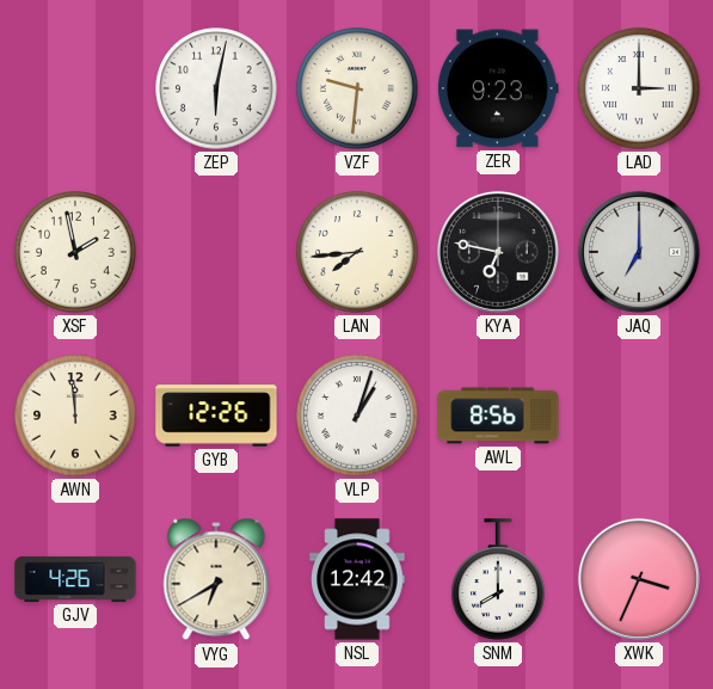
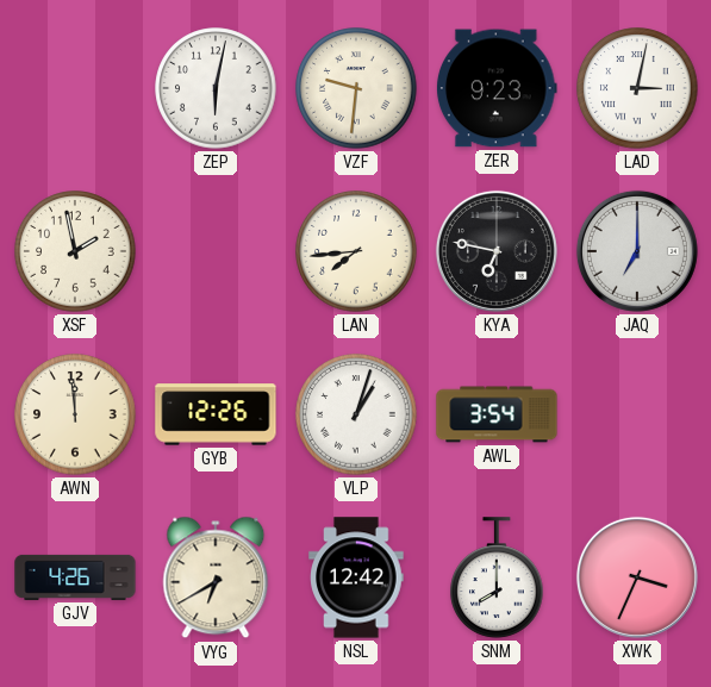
LAD: 3:00 -> 3:02
AWL: 8:56 -> 3:54
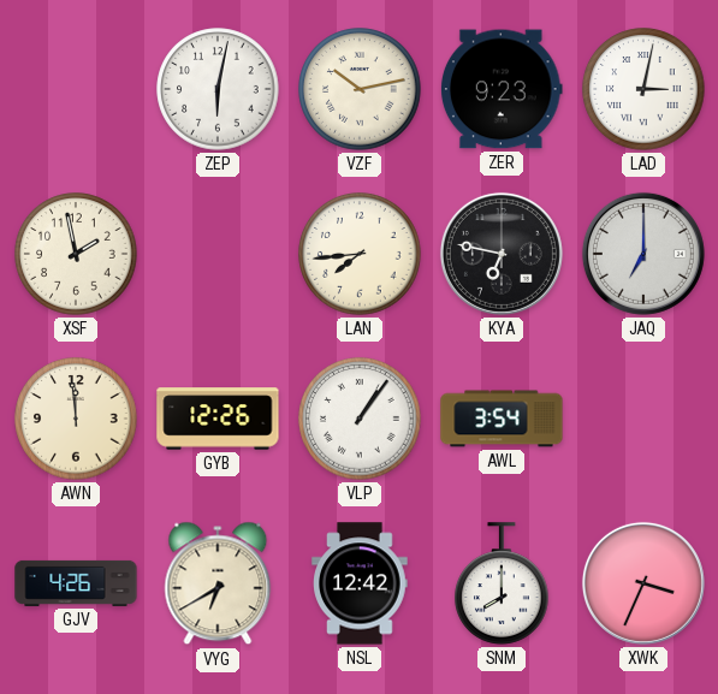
VZF: 9:31 -> 10:13
VLP: 1:03 -> 1:06
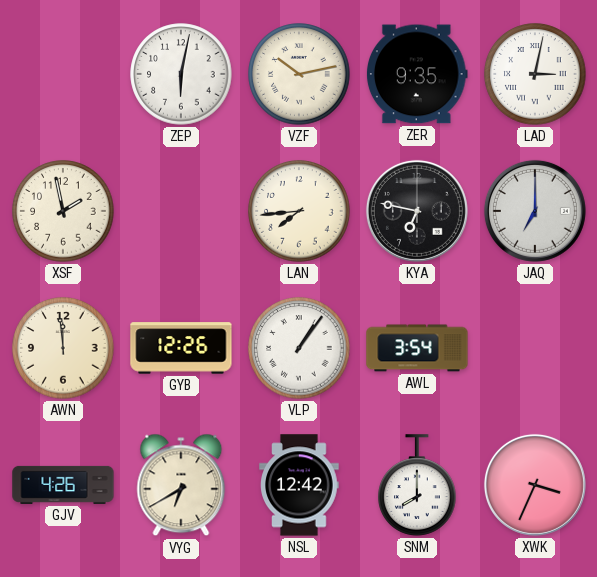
ZER: 9:23 -> 9:35
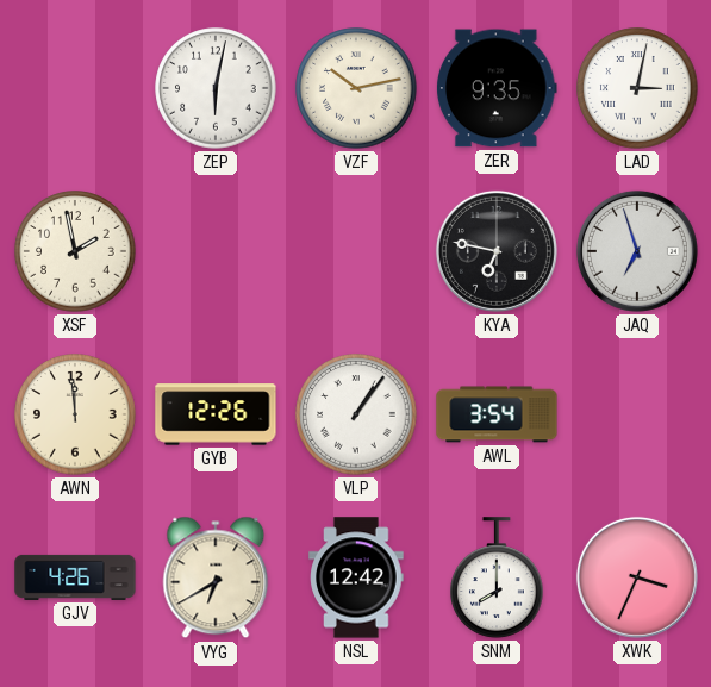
LAN: 7:44 -> none
JAQ: 7:00 -> 6:57
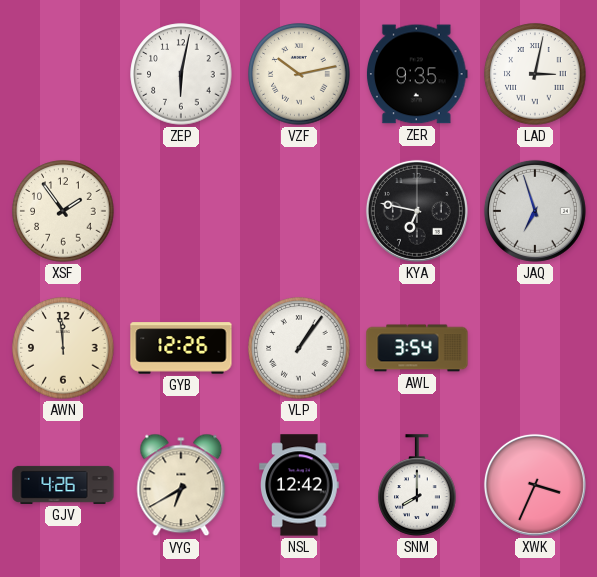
XSF: 1:58 -> 1:54
